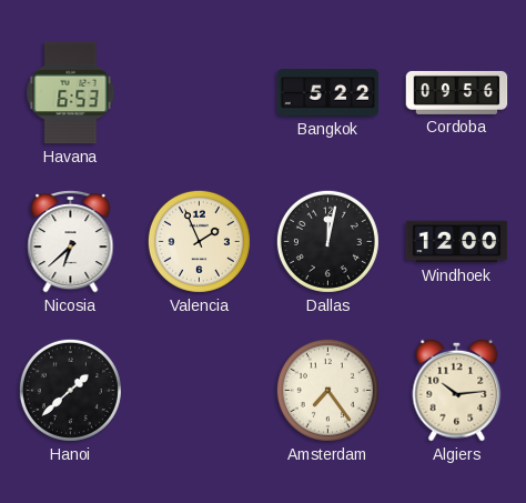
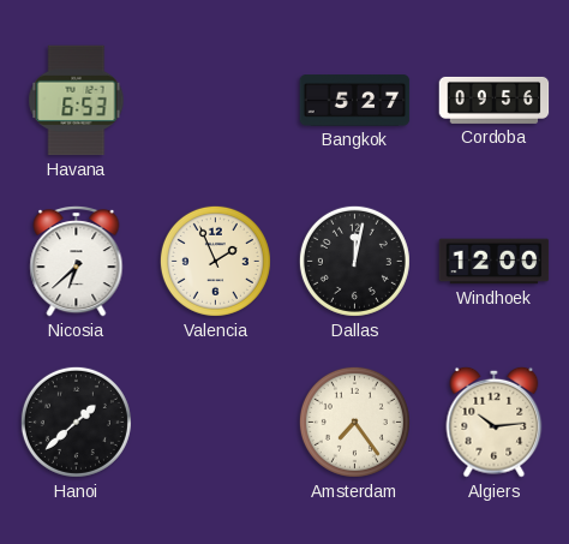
Bangkok: 5:22 -> 5:27
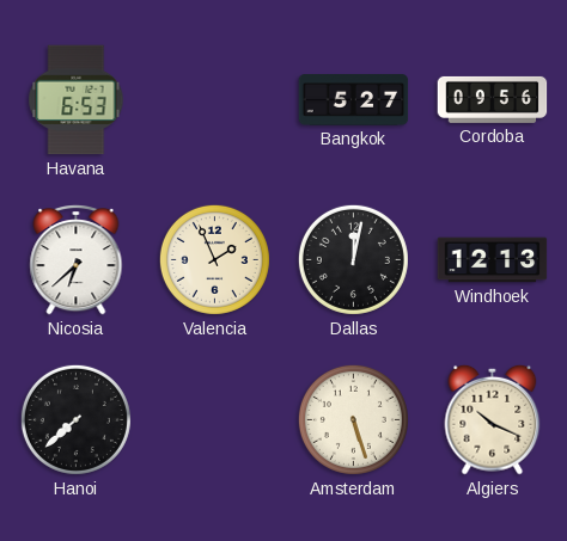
Windhoek: 12:00 -> 12:13
Hanoi: 1:38 -> 7:38
Amsterdam: 7:24 -> 5:27
Algiers: 10:14 -> 10:19
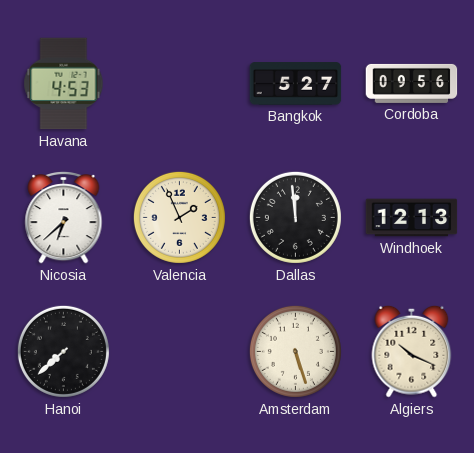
Havana: 6:53 -> 4:53
Dallas: 12:02 -> 11:59
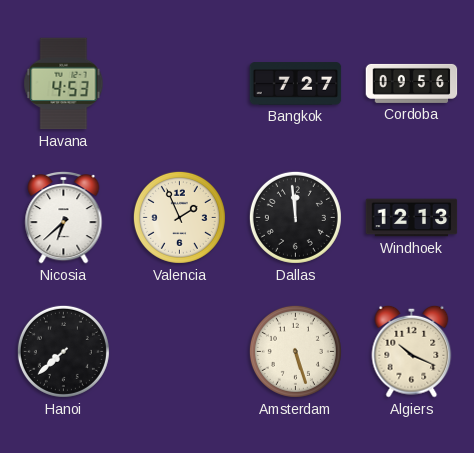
Bangkok: 5:27 -> 7:27
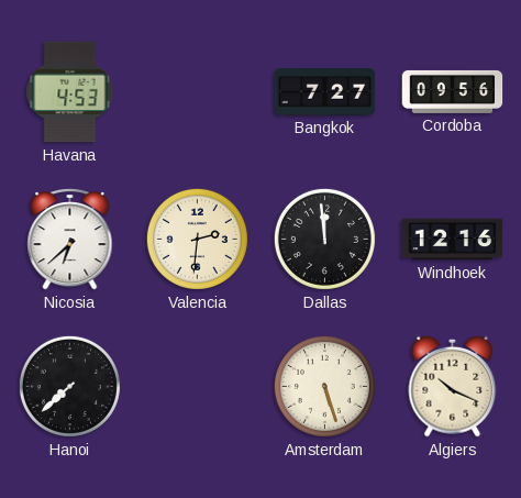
Valencia: 1:56 -> 2:31
Windhoek: 12:13 -> 12:16
